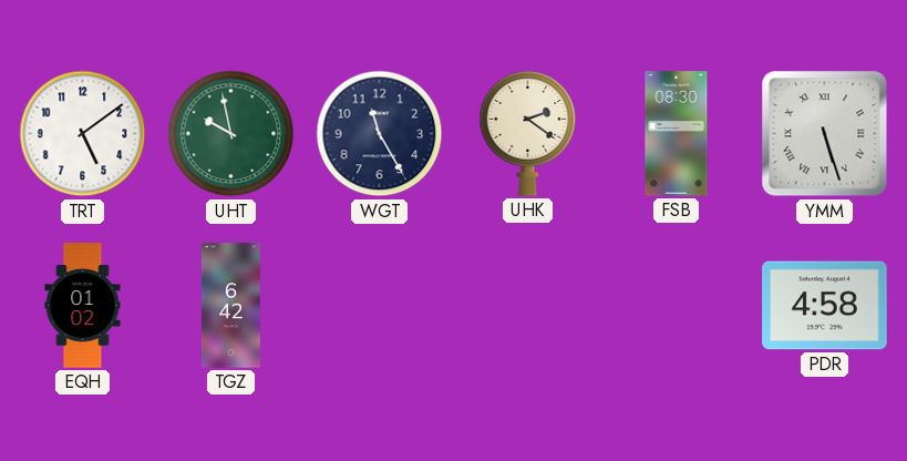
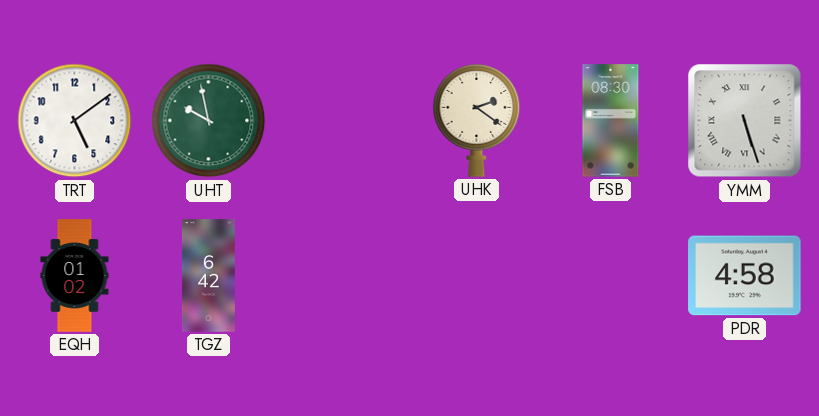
WGT: 11:25 -> none
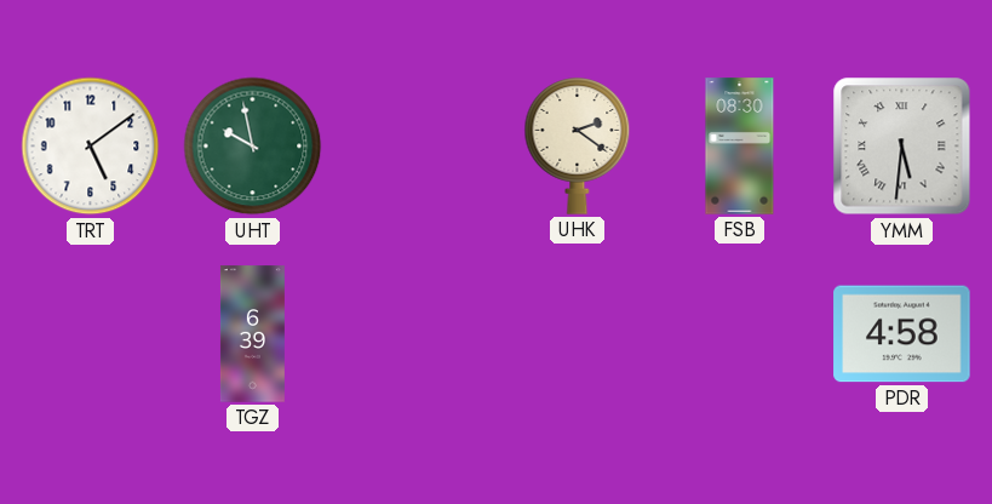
YMM: 5:27 -> 5:31
EQH: 01:02 -> none
TGZ: 6:42 -> 6:39
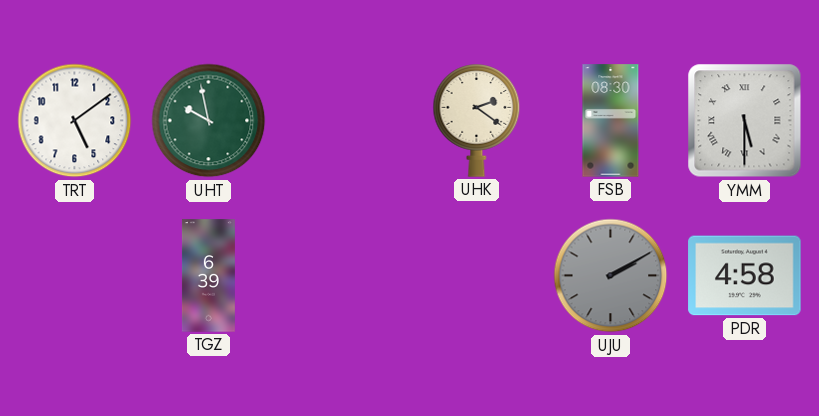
YMM: 5:31 -> 5:30
UJU: none -> 2:10
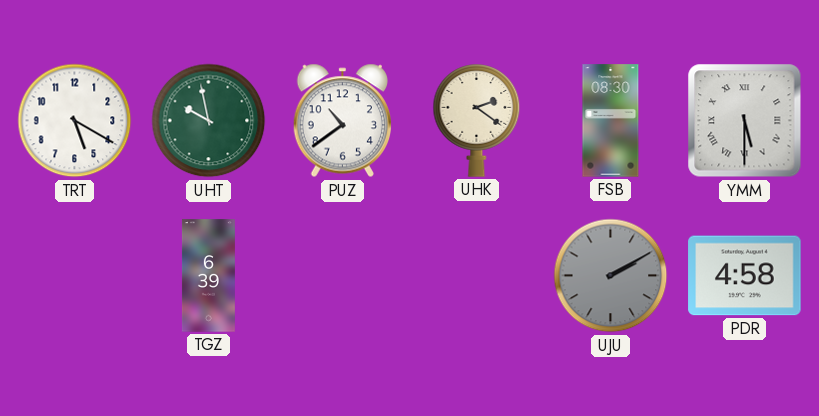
TRT: 5:09 -> 5:20
PUZ: none -> 10:39
